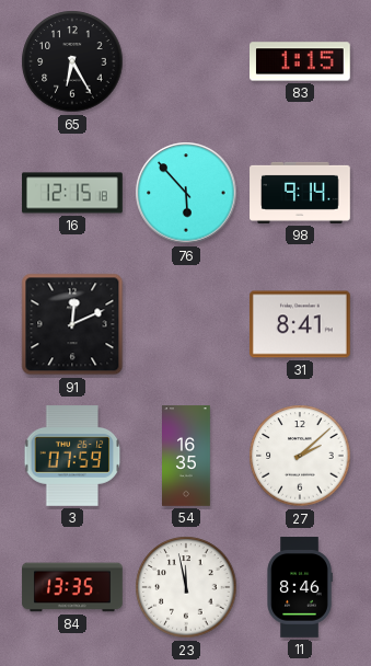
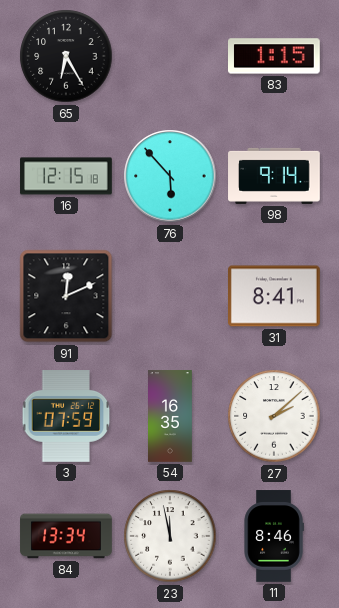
84: 13:35 -> 13:34
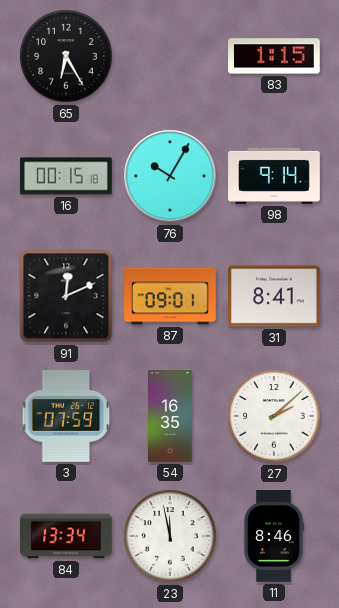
16: 12:15 -> 00:15
76: 5:53 -> 10:05
87: none -> 09:01
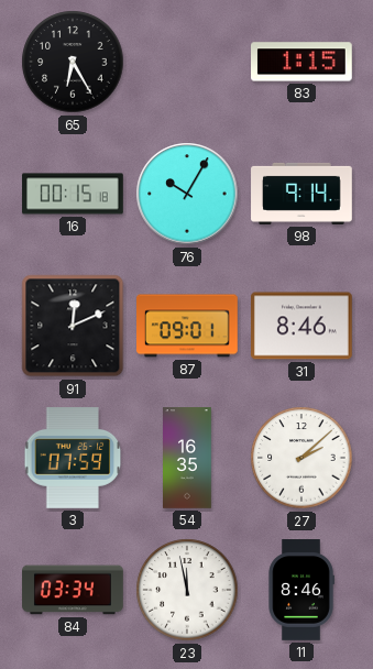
31: 8:41 -> 8:46
84: 13:34 -> 03:34
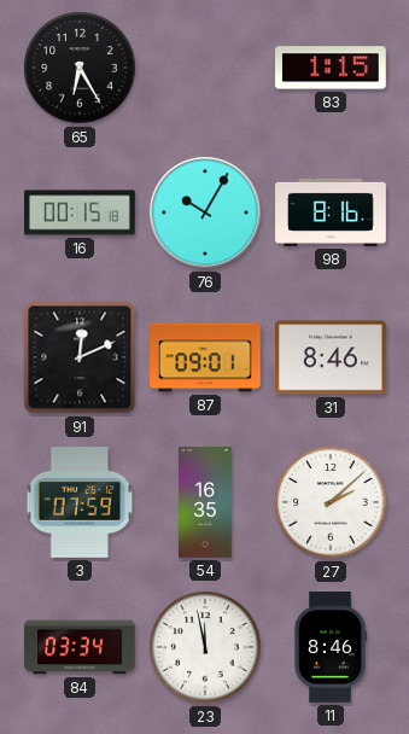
98: 9:14 -> 8:16
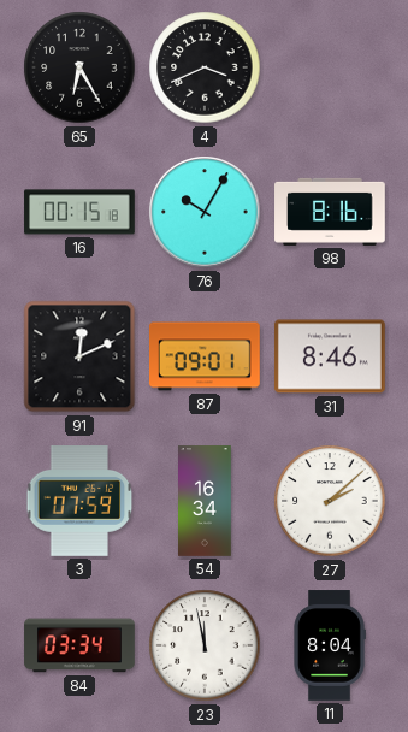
4: none -> 3:41
83: 1:15 -> none
54: 16:35 -> 16:34
11: 8:46 -> 8:04
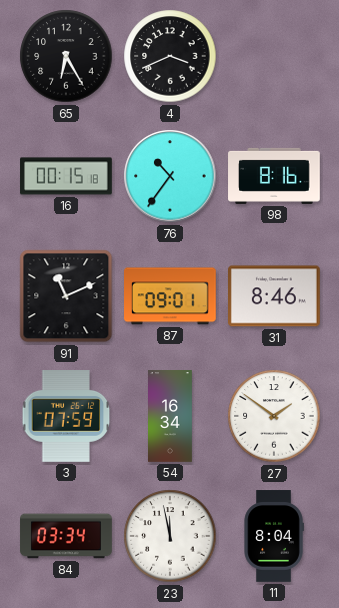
76: 10:05 -> 10:36
91: 12:11 -> 11:11
27: 2:08 -> 1:51
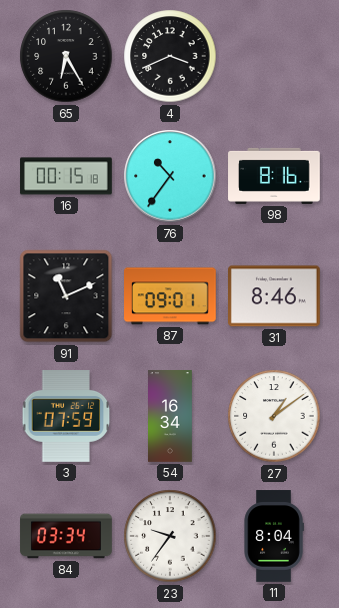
27: 1:51 -> 1:09
23: 11:58 -> 9:36
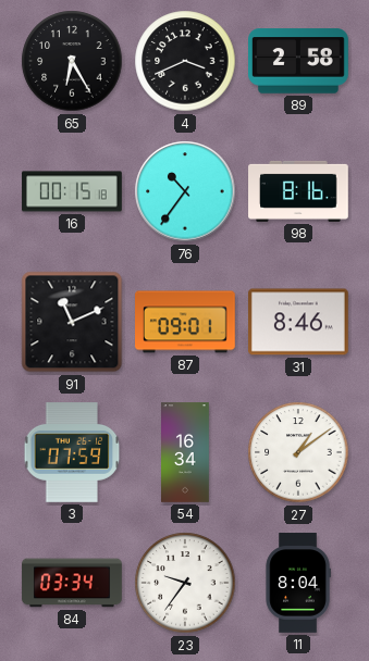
89: none -> 2:58
